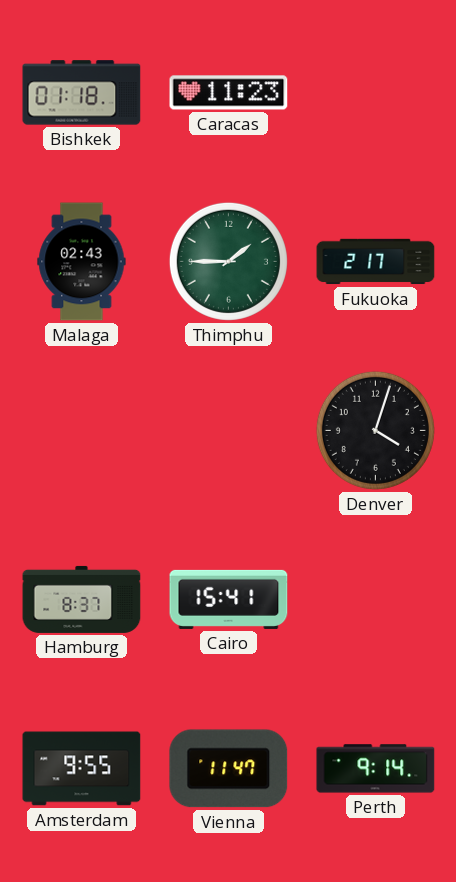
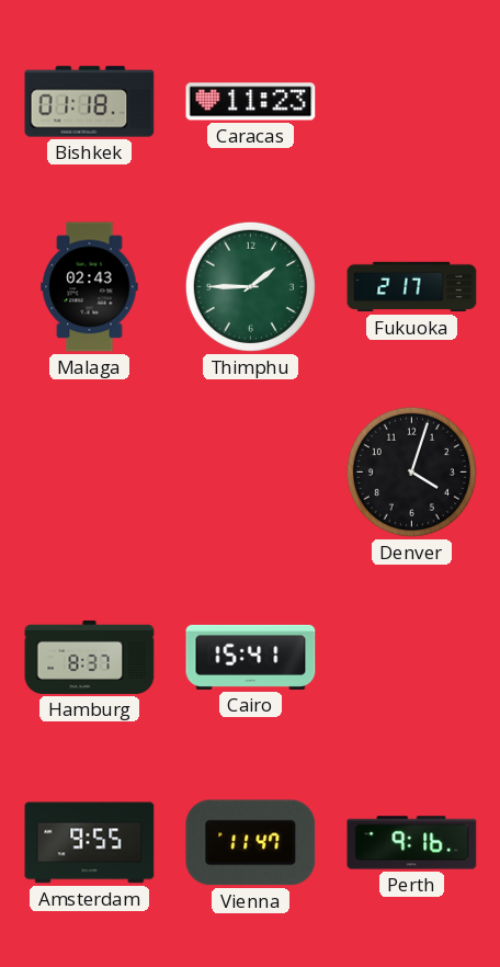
Perth: 9:14 -> 9:16
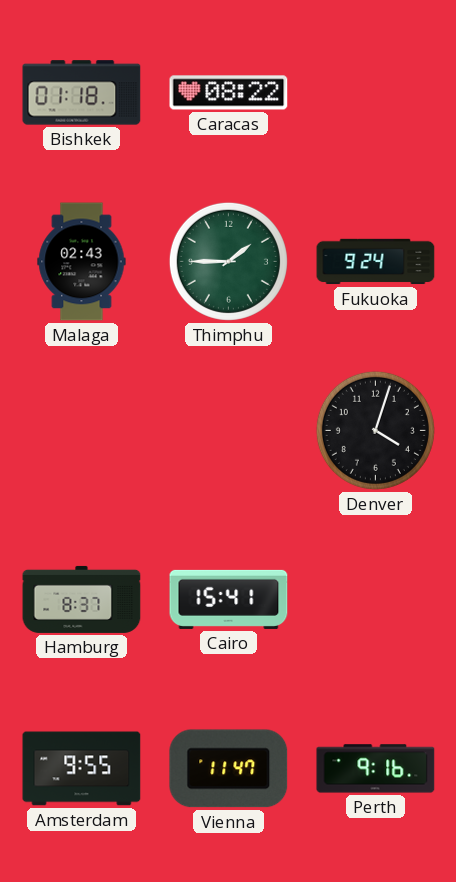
Caracas: 11:23 -> 08:22
Fukuoka: 2:17 -> 9:24
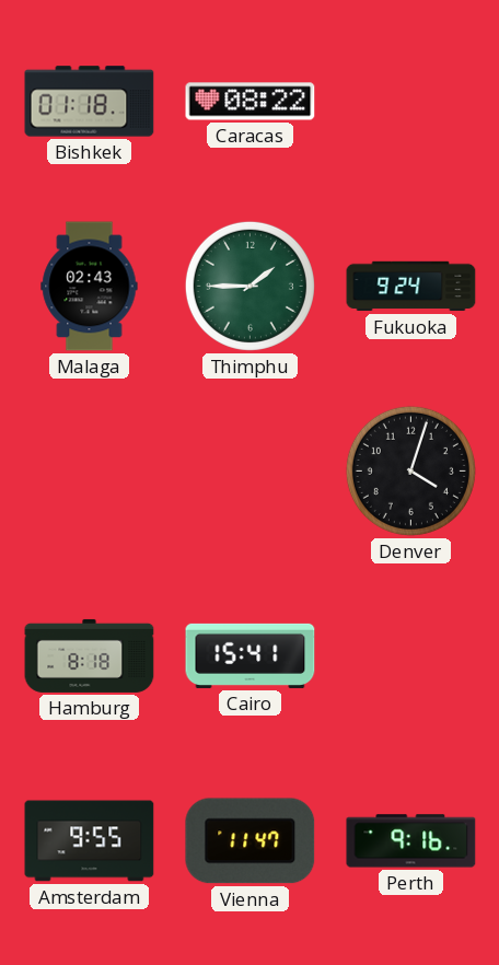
Hamburg: 8:37 -> 8:18
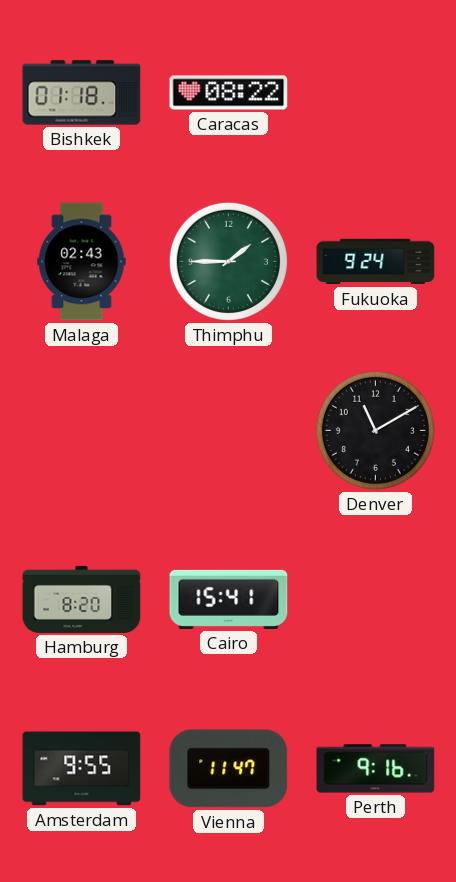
Denver: 4:03 -> 11:10
Hamburg: 8:18 -> 8:20
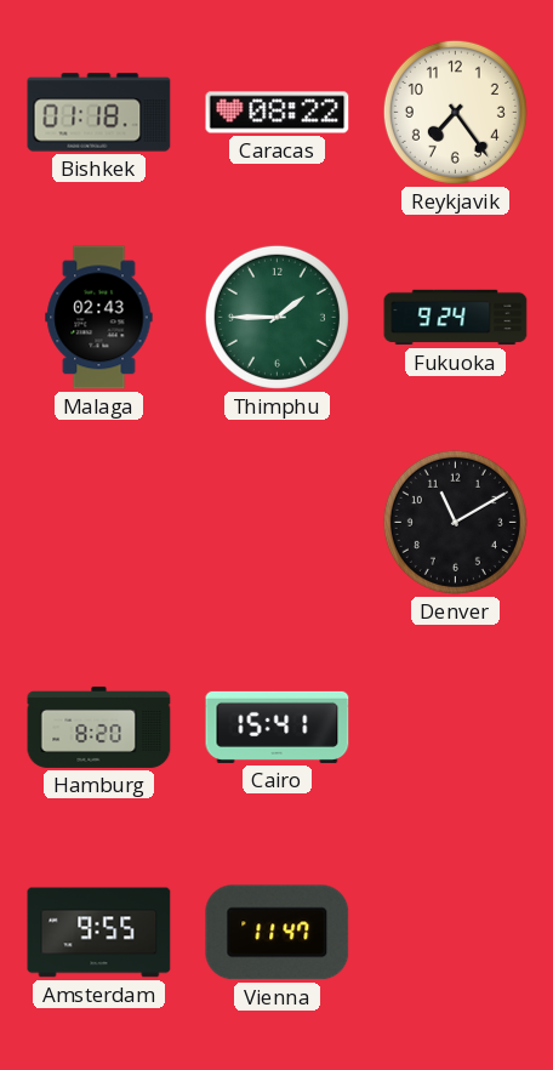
Reykjavik: none -> 7:24
Perth: 9:16 -> none
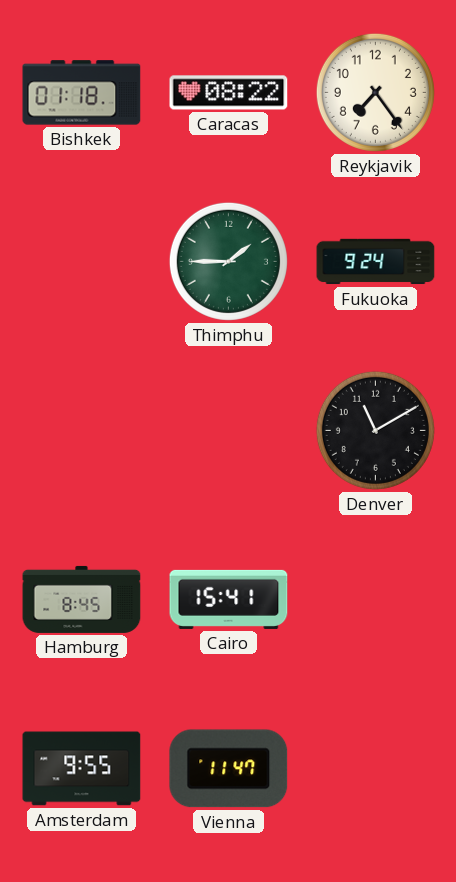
Malaga: 02:43 -> none
Hamburg: 8:20 -> 8:45
